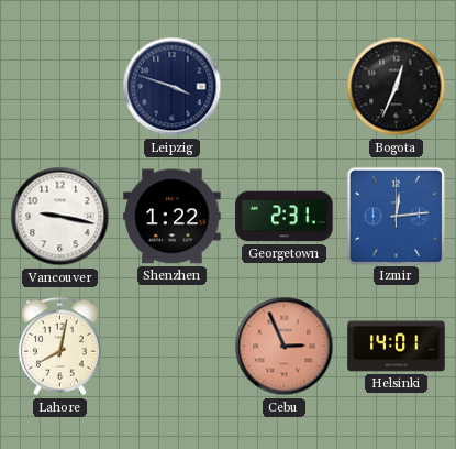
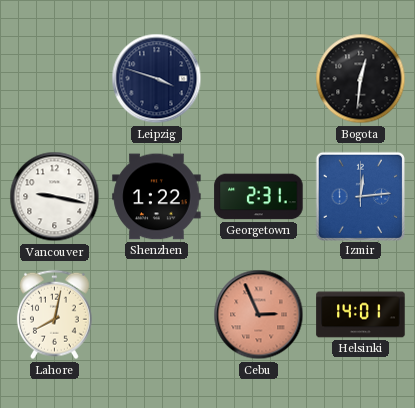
Bogota: 12:34 -> 12:31
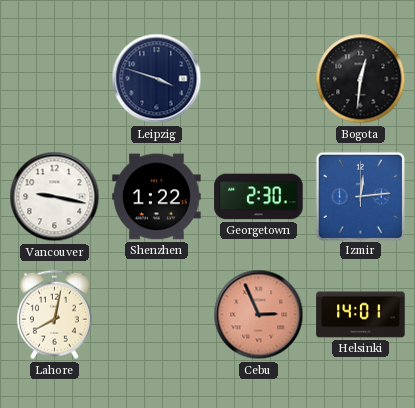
Georgetown: 2:31 -> 2:30
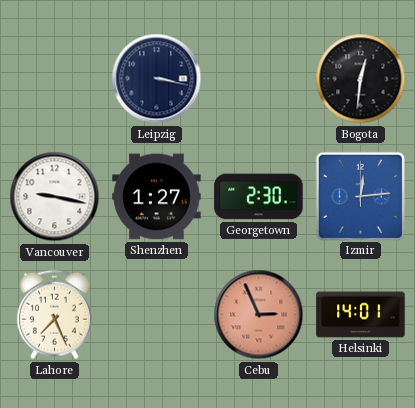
Leipzig: 3:48 -> 3:17
Shenzhen: 1:22 -> 1:27
Lahore: 8:02 -> 7:26
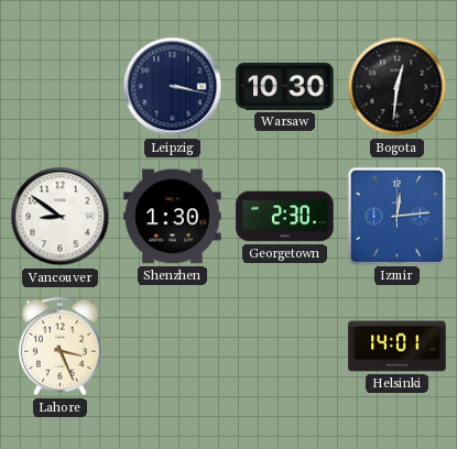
Warsaw: none -> 10:30
Vancouver: 9:17 -> 8:51
Shenzhen: 1:27 -> 1:30
Lahore: 7:26 -> 3:26
Cebu: 2:56 -> none
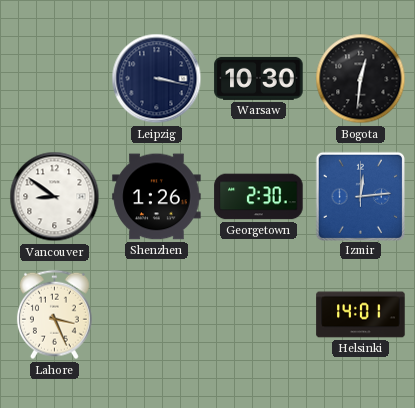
Shenzhen: 1:30 -> 1:26
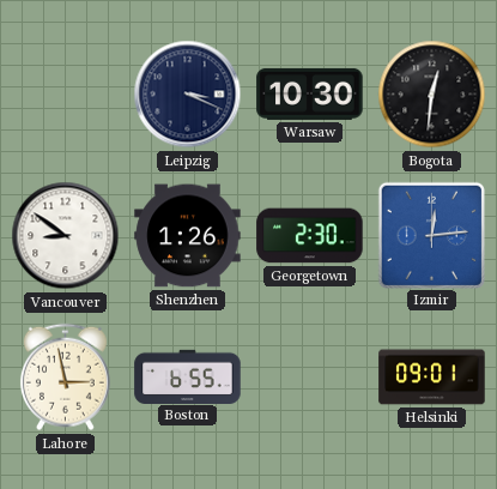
Leipzig: 3:17 -> 3:19
Lahore: 3:26 -> 2:58
Boston: none -> 6:55
Helsinki: 14:01 -> 09:01
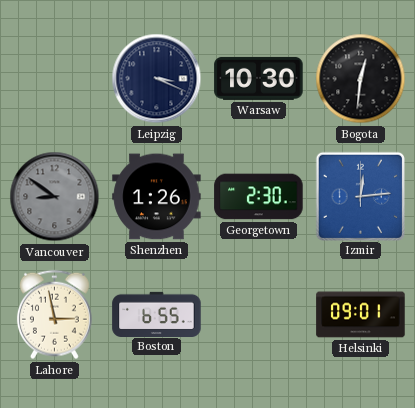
Vancouver dial: white -> grey
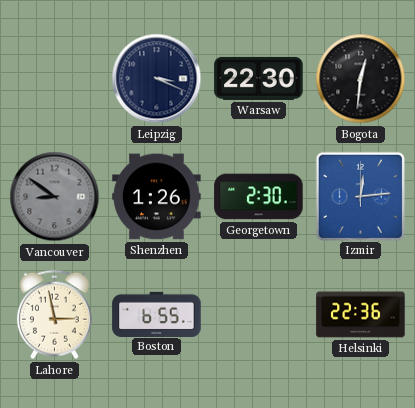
Warsaw: 10:30 -> 22:30
Helsinki: 09:01 -> 22:36
